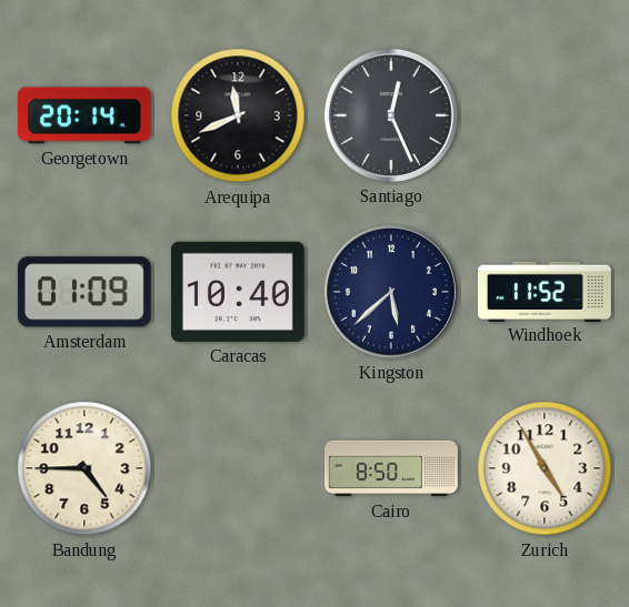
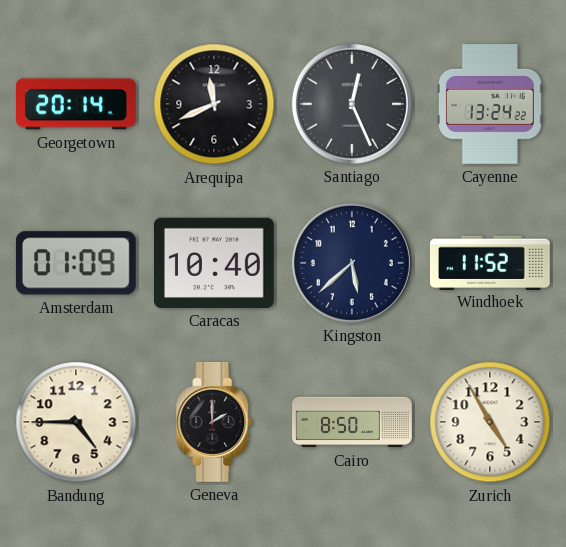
Cayenne: none -> 13:24
Geneva: none -> 2:00
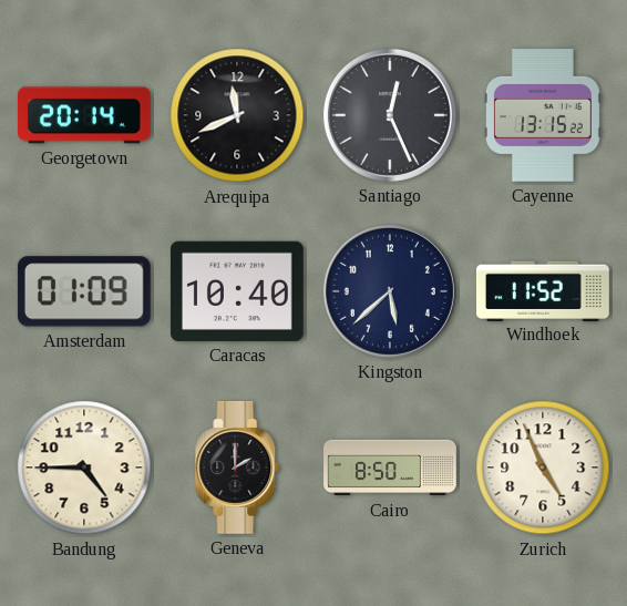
Cayenne: 13:24 -> 13:15
Zurich: 4:55 -> 4:56
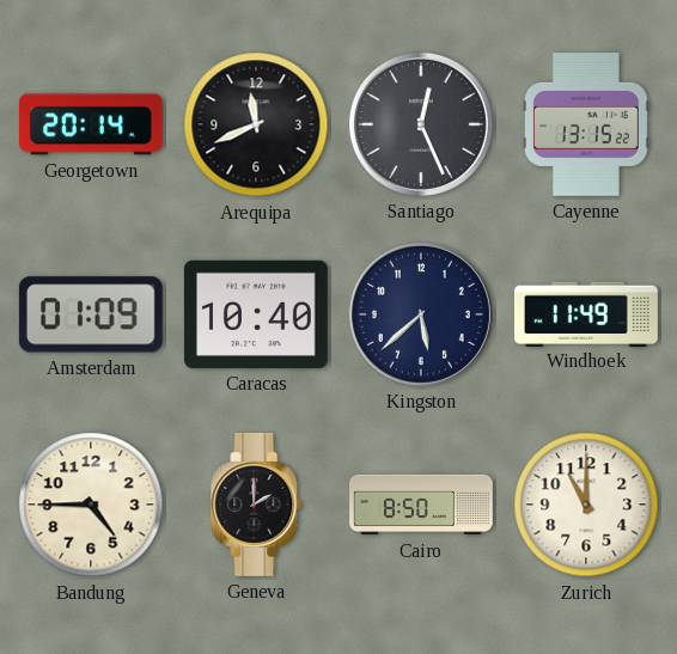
Windhoek: 11:52 -> 11:49
Zurich: 4:56 -> 11:00
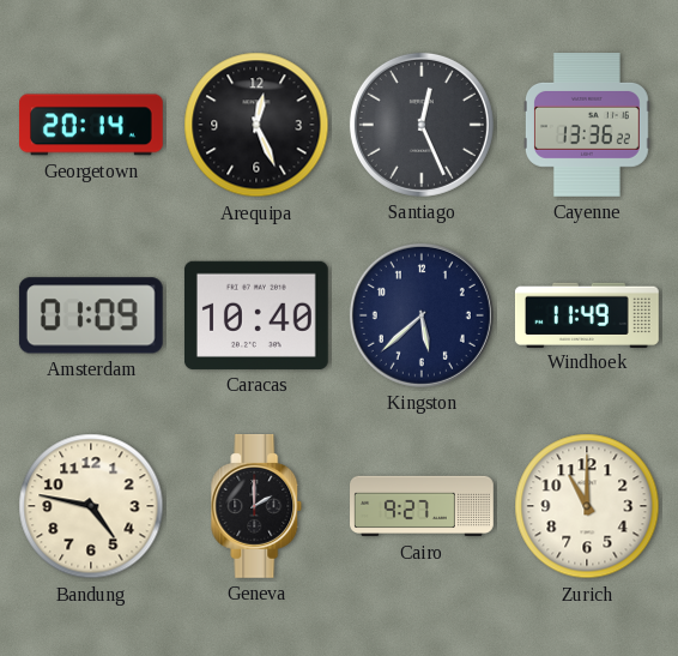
Arequipa: 11:41 -> 12:26
Cayenne: 13:15 -> 13:36
Bandung: 4:45 -> 4:47
Cairo: 8:50 -> 9:27
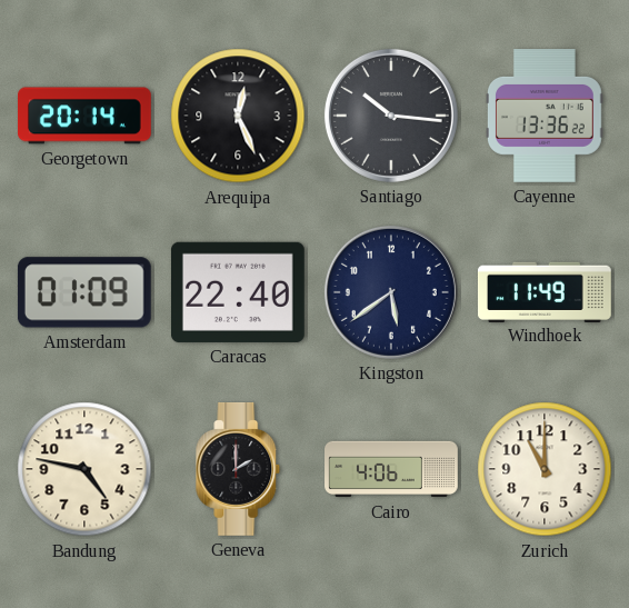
Santiago: 12:26 -> 10:16
Caracas: 10:40 -> 22:40
Kingston: 5:38 -> 5:39
Cairo: 9:27 -> 4:06
